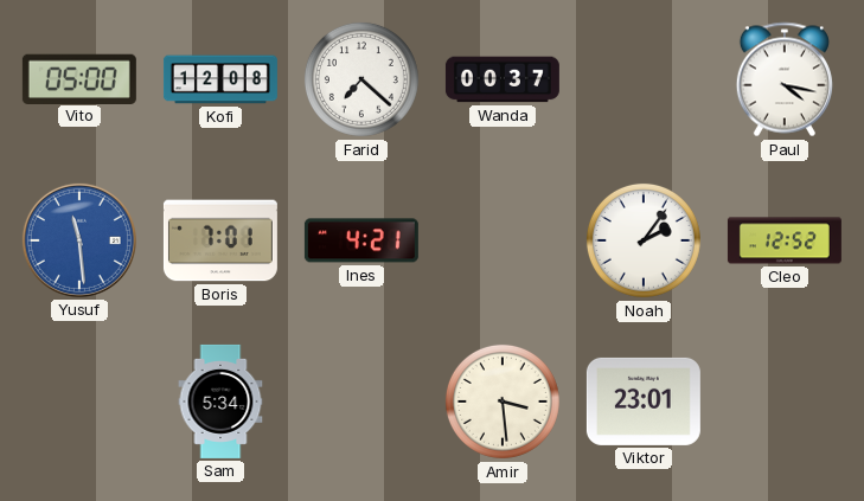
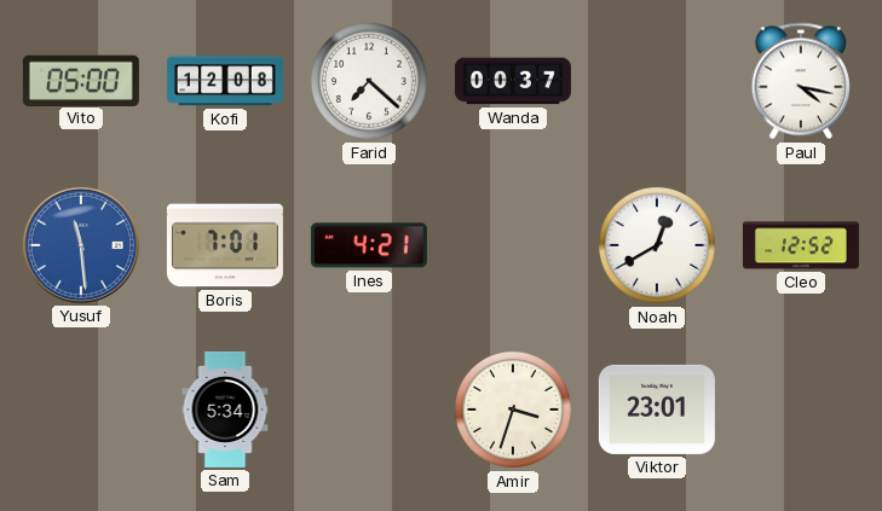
Noah: 2:06 -> 12:40
Amir: 3:29 -> 3:33
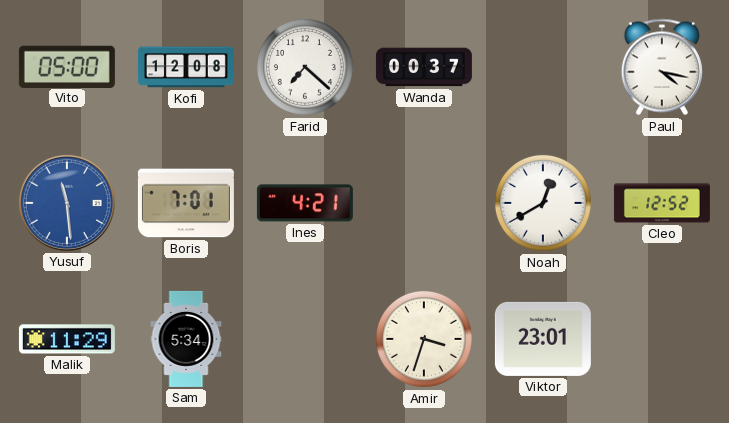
Malik: none -> 11:29
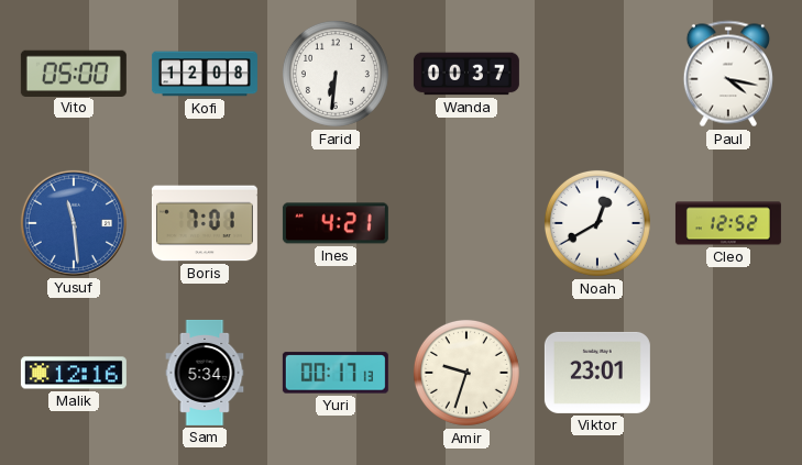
Farid: 7:22 -> 6:31
Malik: 11:29 -> 12:16
Yuri: none -> 00:17
Amir: 3:33 -> 9:33
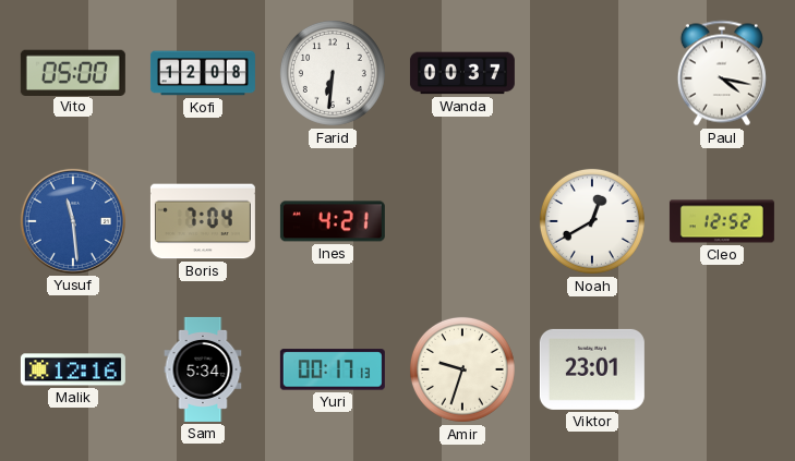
Boris: 7:01 -> 7:04
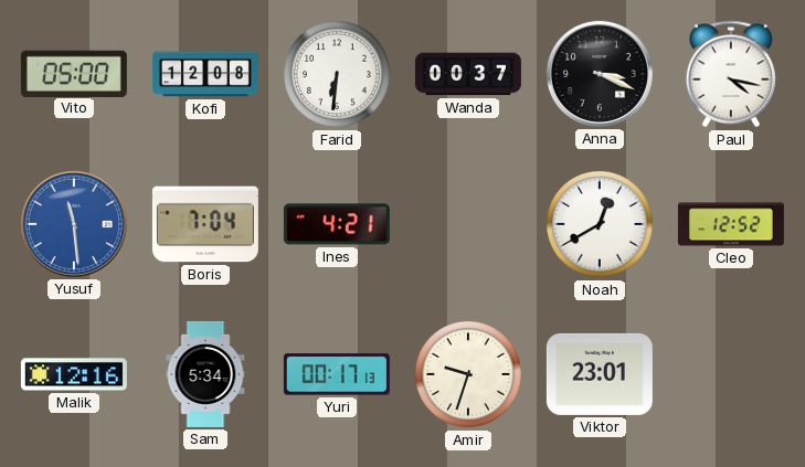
Anna: none -> 3:19
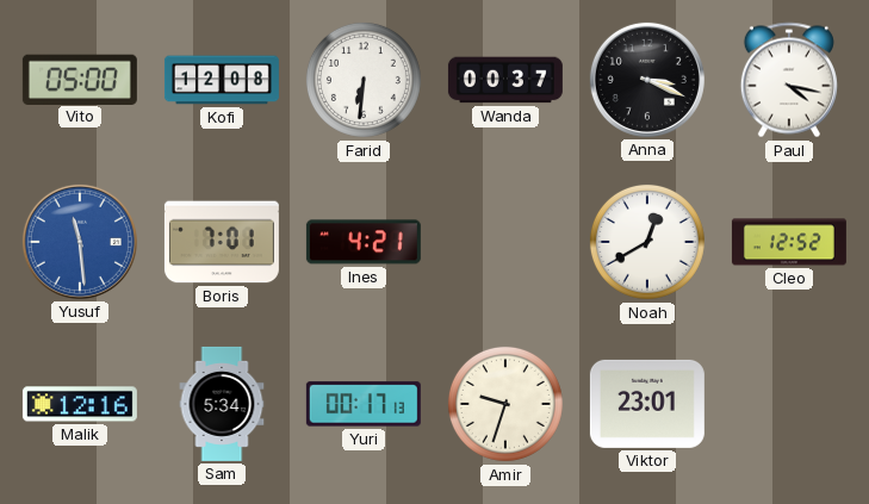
Boris: 7:04 -> 7:01
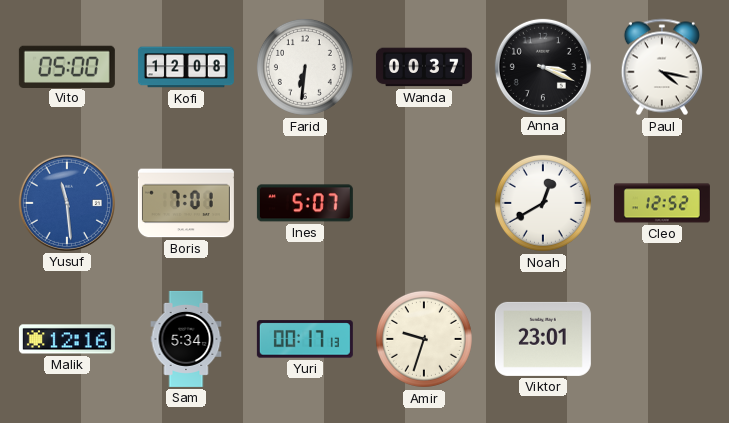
Ines: 4:21 -> 5:07
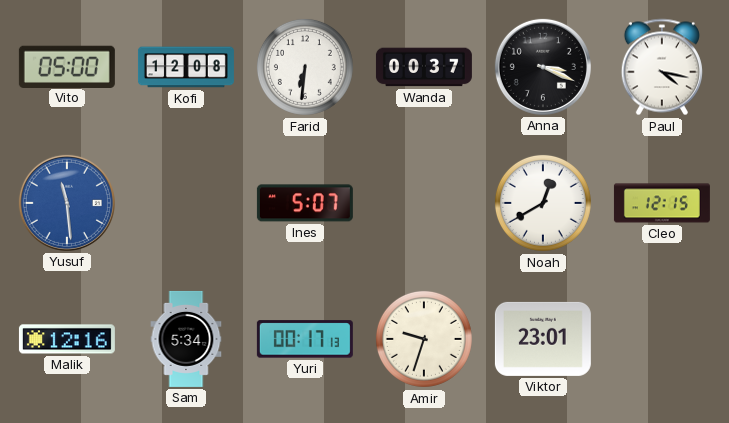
Boris: 7:01 -> none
Cleo: 12:52 -> 12:15
